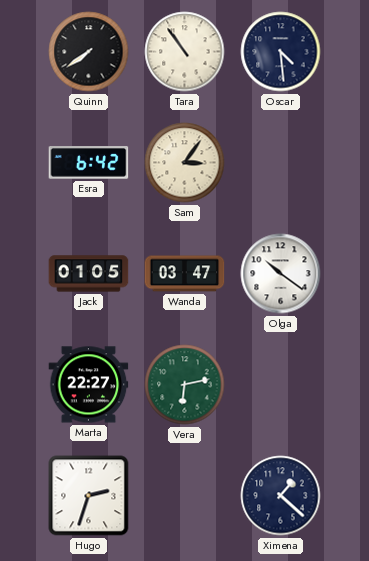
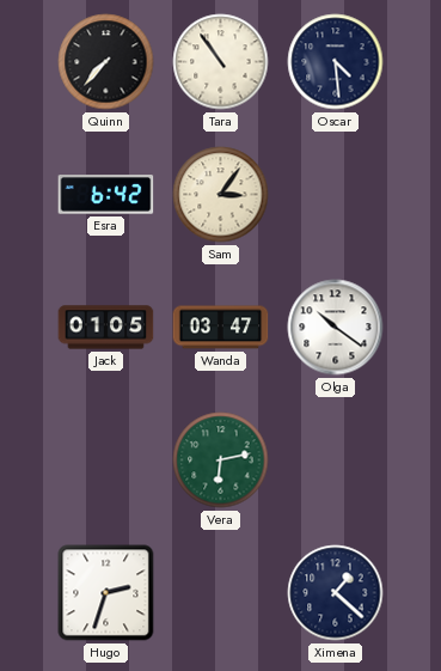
Quinn: 7:39 -> 7:37
Marta: 22:27 -> none
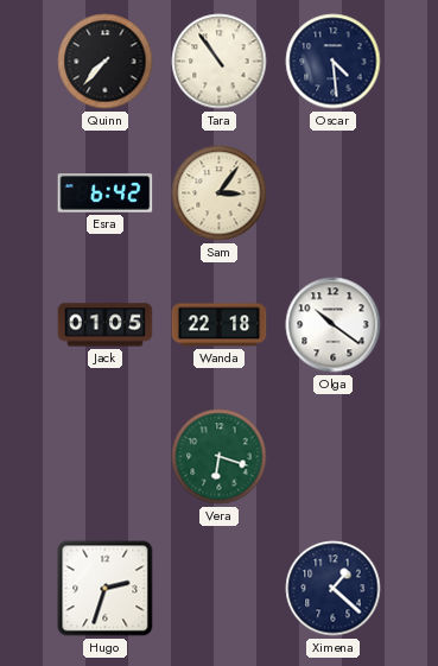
Wanda: 03:47 -> 22:18
Vera: 6:13 -> 6:18
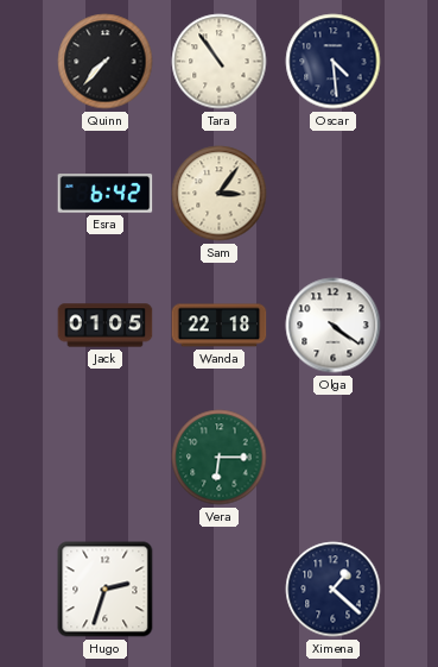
Olga: 10:21 -> 4:21
Vera: 6:18 -> 6:15
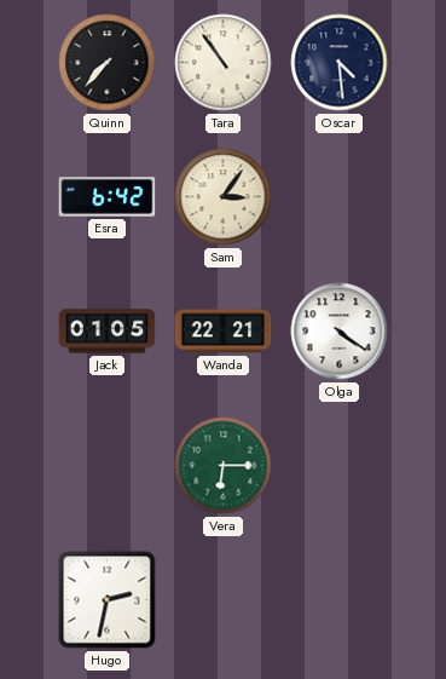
Wanda: 22:18 -> 22:21
Hugo: 2:33 -> 2:32
Ximena: 1:22 -> none
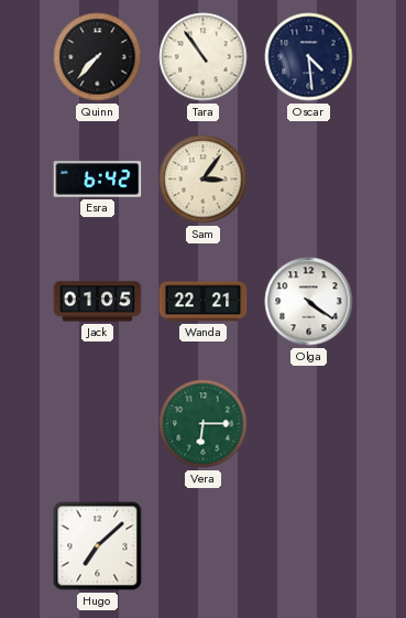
Hugo: 2:32 -> 7:08
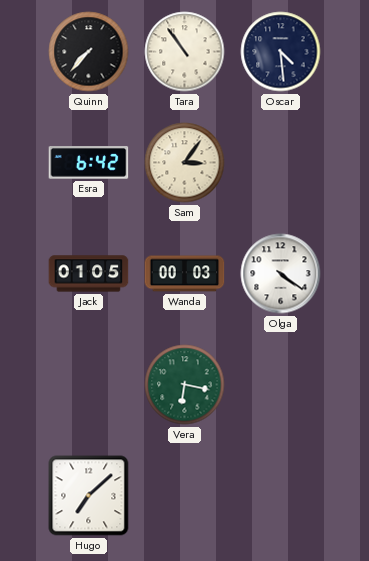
Wanda: 22:21 -> 00:03
Vera: 6:15 -> 6:17
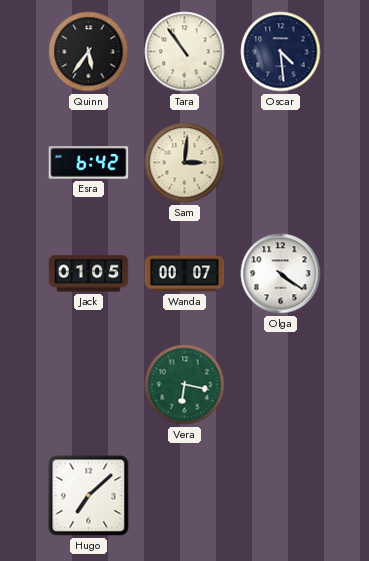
Quinn: 7:37 -> 5:36
Sam: 3:06 -> 3:01
Wanda: 00:03 -> 00:07
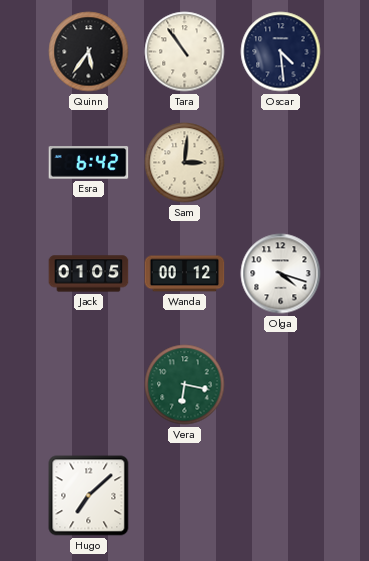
Wanda: 00:07 -> 00:12
Olga: 4:21 -> 4:18
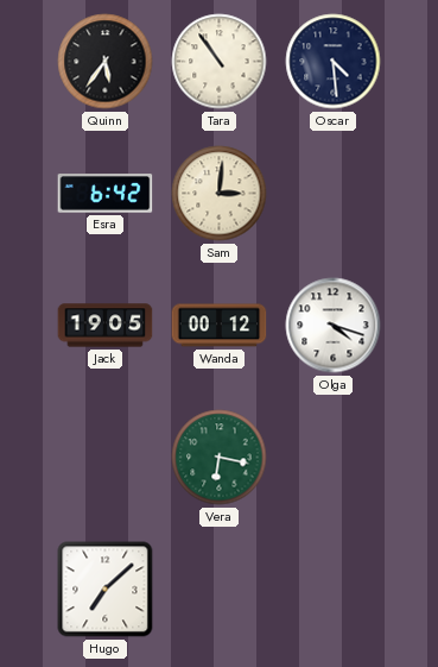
Jack: 01:05 -> 19:05
